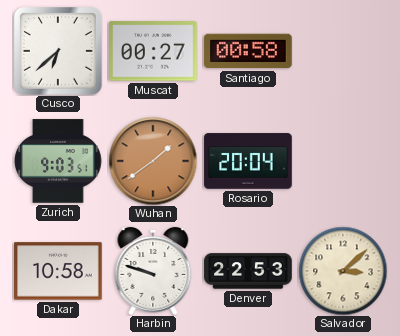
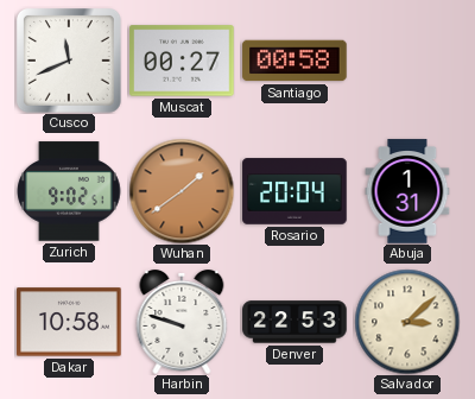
Cusco: 6:38 -> 11:41
Zurich: 9:03 -> 9:02
Abuja: none -> 1:31
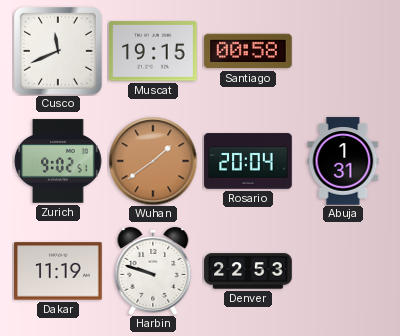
Muscat: 00:27 -> 19:15
Dakar: 10:58 -> 11:19
Salvador: 3:08 -> none
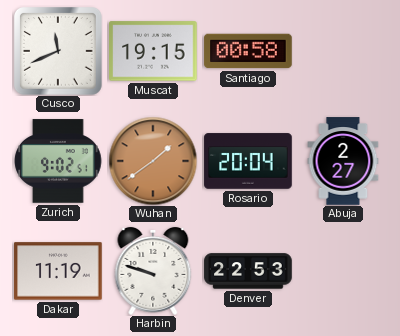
Abuja: 1:31 -> 2:27
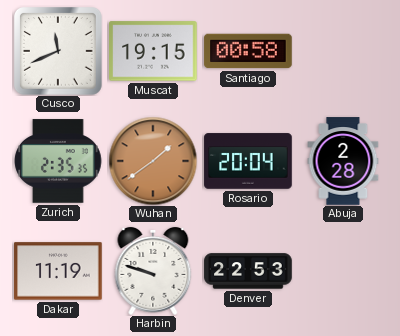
Zurich: 9:02 -> 2:35
Abuja: 2:27 -> 2:28
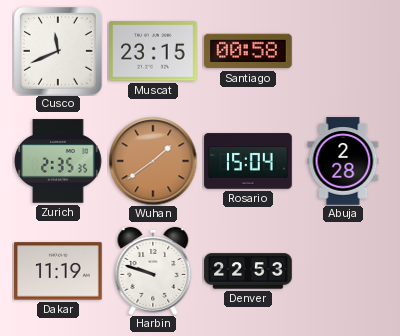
Muscat: 19:15 -> 23:15
Rosario: 20:04 -> 15:04
